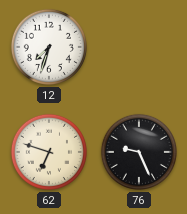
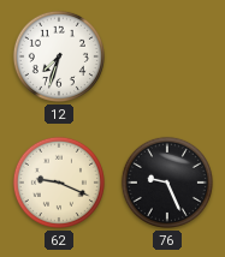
62: 6:48 -> 9:19
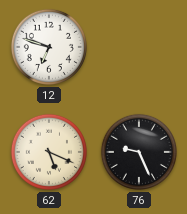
12: 7:33 -> 6:48
62: 9:19 -> 5:19
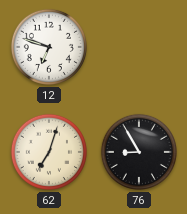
62: 5:19 -> 7:03
76: 9:26 -> 8:55
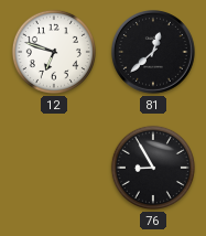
81: none -> 12:38
62: 7:03 -> none
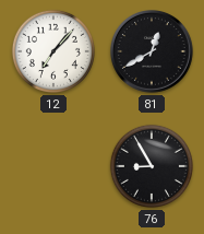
12: 6:48 -> 7:07
81: 12:38 -> 12:40
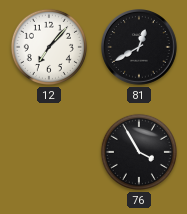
76: 8:55 -> 3:55
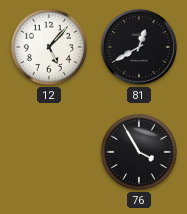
12: 7:07 -> 5:07
